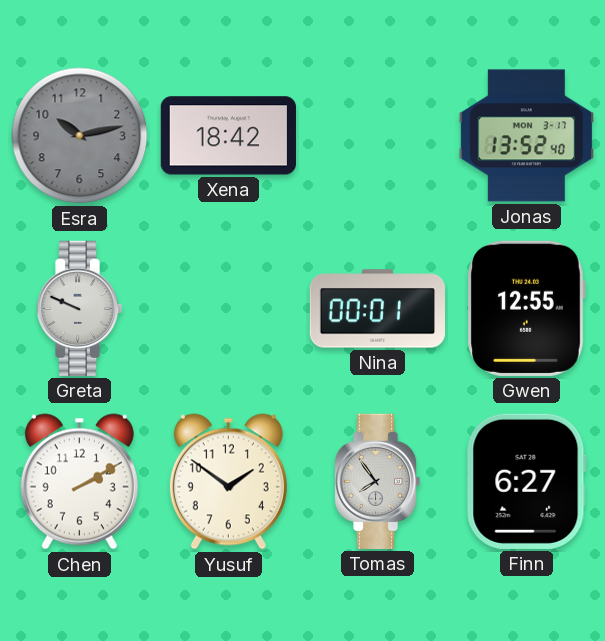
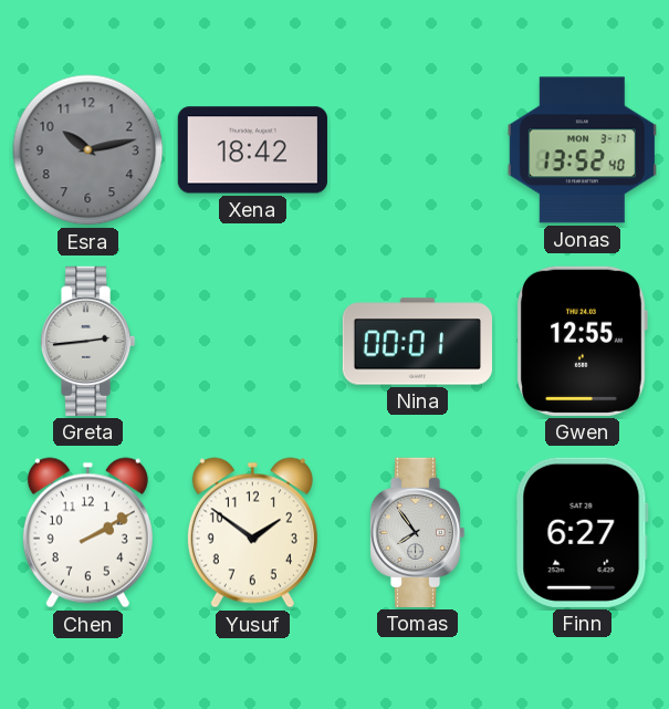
Greta: 9:49 -> 2:44
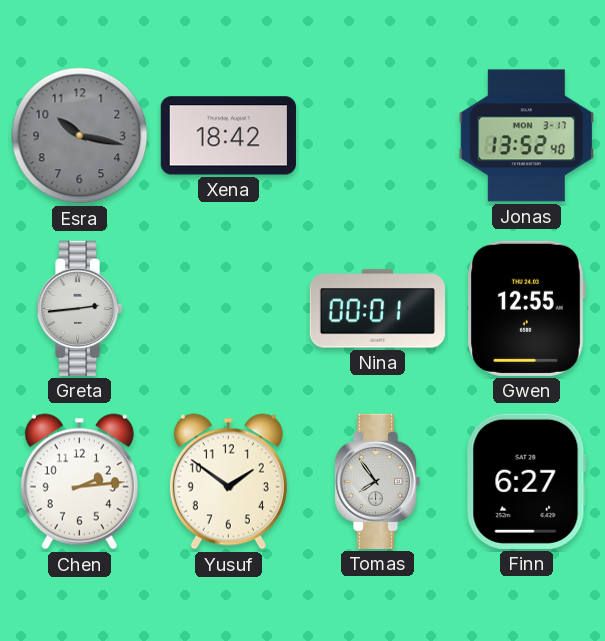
Esra: 10:13 -> 10:17
Chen: 2:10 -> 2:14
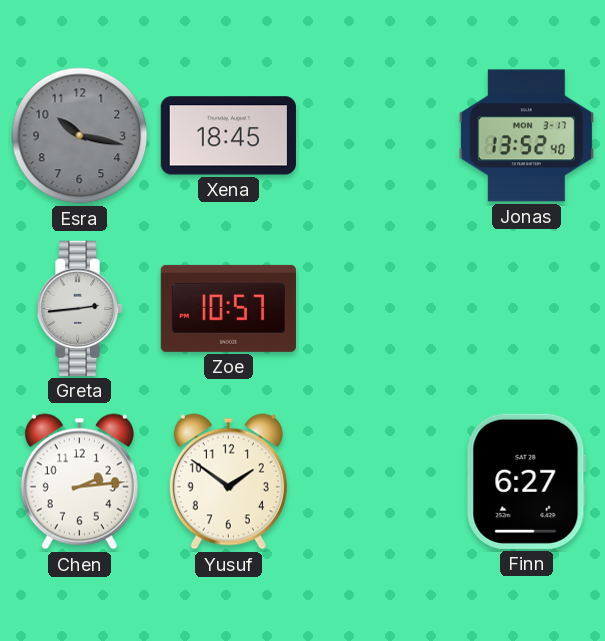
Xena: 18:42 -> 18:45
Zoe: none -> 10:57
Nina: 00:01 -> none
Gwen: 12:55 -> none
Tomas: 7:54 -> none
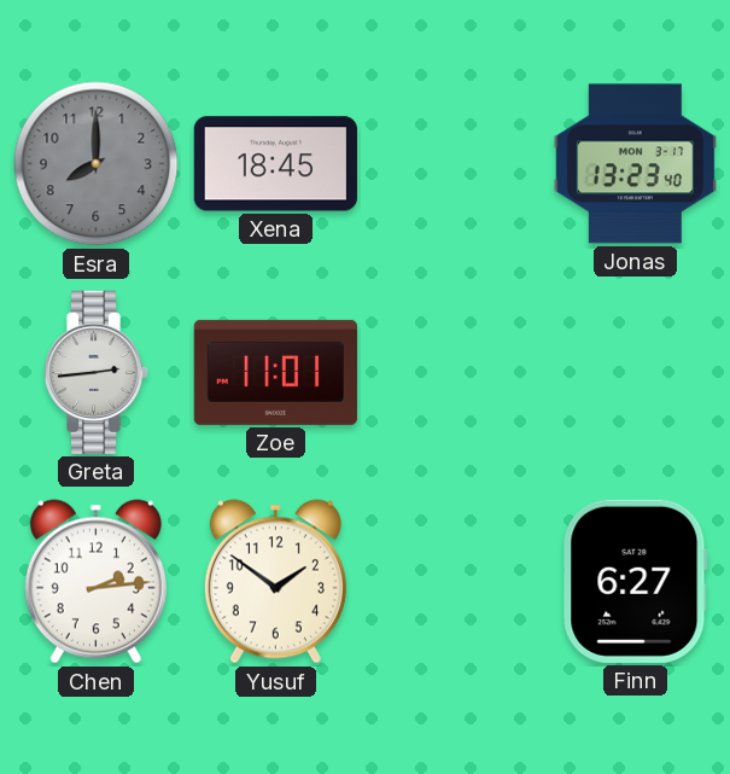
Esra: 10:17 -> 8:00
Jonas: 13:52 -> 13:23
Zoe: 10:57 -> 11:01
